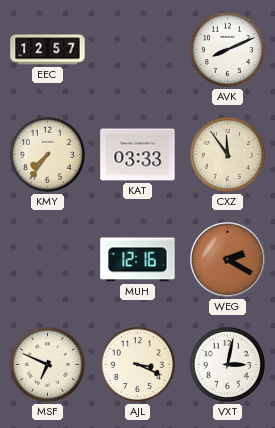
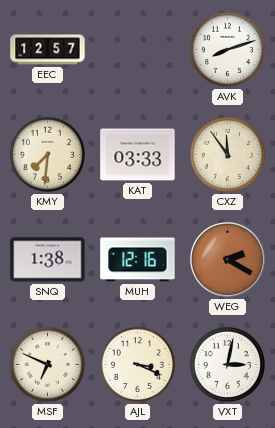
AVK: 8:11 -> 8:12
KMY: 7:36 -> 7:31
SNQ: none -> 1:38
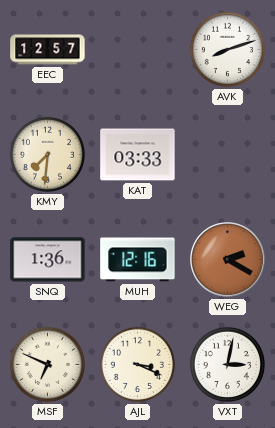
CXZ: 11:54 -> none
SNQ: 1:38 -> 1:36
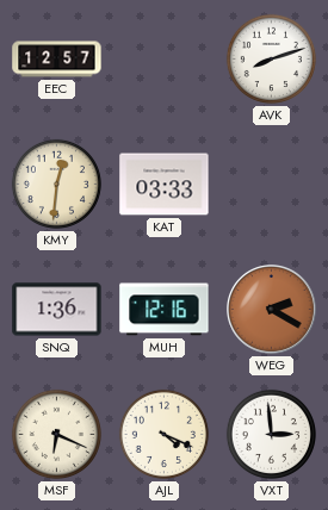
KMY: 7:31 -> 12:31
MSF: 6:49 -> 6:19
AJL: 3:19 -> 4:19
VXT: 3:02 -> 2:59
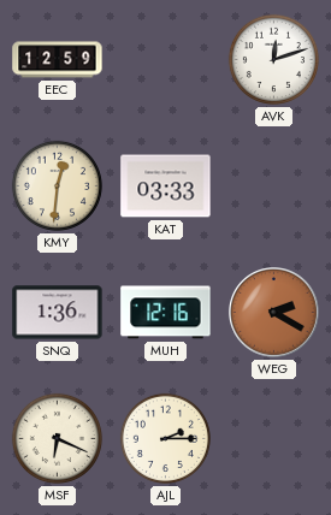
EEC: 12:57 -> 12:59
AVK: 8:12 -> 12:12
AJL: 4:19 -> 2:15
VXT: 2:59 -> none
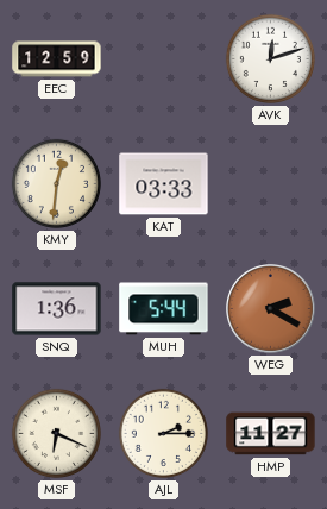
MUH: 12:16 -> 5:44
HMP: none -> 11:27
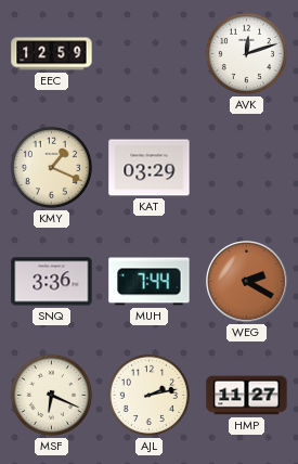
KMY: 12:31 -> 1:19
KAT: 03:33 -> 03:29
SNQ: 1:36 -> 3:36
MUH: 5:44 -> 7:44
AJL: 2:15 -> 2:13
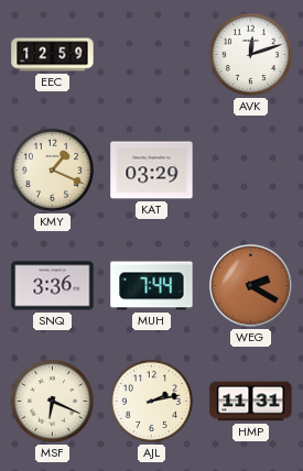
HMP: 11:27 -> 11:31
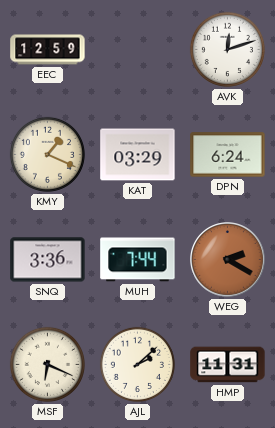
DPN: none -> 6:24
AJL: 2:13 -> 2:08
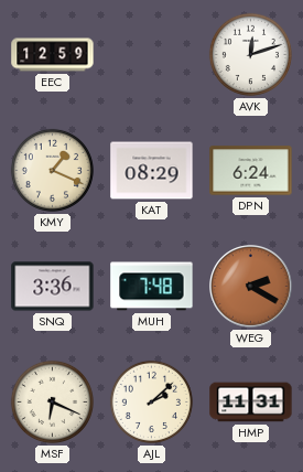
KAT: 03:29 -> 08:29
MUH: 7:44 -> 7:48
